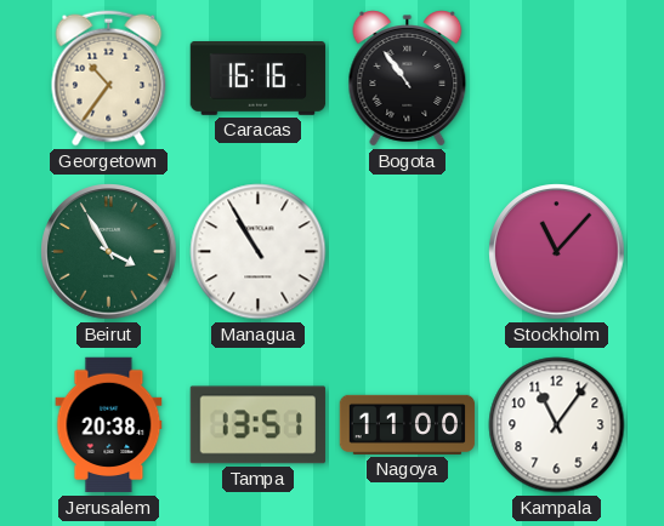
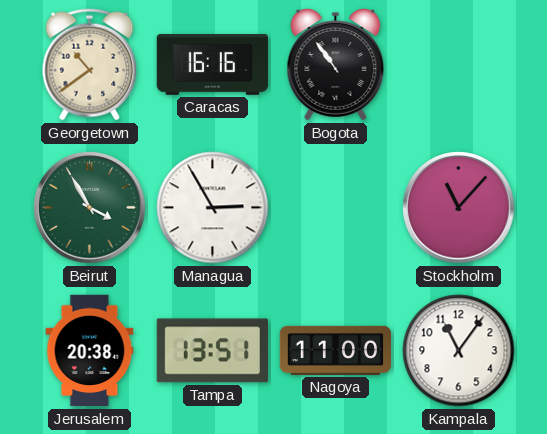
Georgetown: 10:36 -> 10:39
Managua: 10:55 -> 2:55
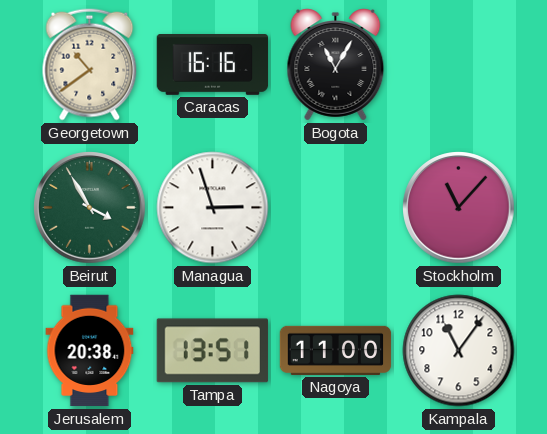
Bogota: 10:54 -> 11:05
Managua: 2:55 -> 2:57
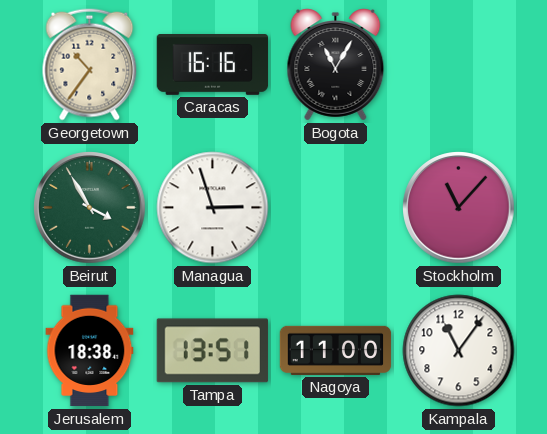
Georgetown: 10:39 -> 10:36
Jerusalem: 20:38 -> 18:38
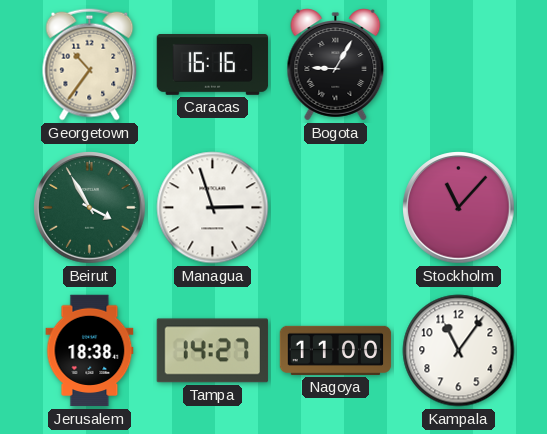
Bogota: 11:05 -> 9:05
Tampa: 13:51 -> 14:27
